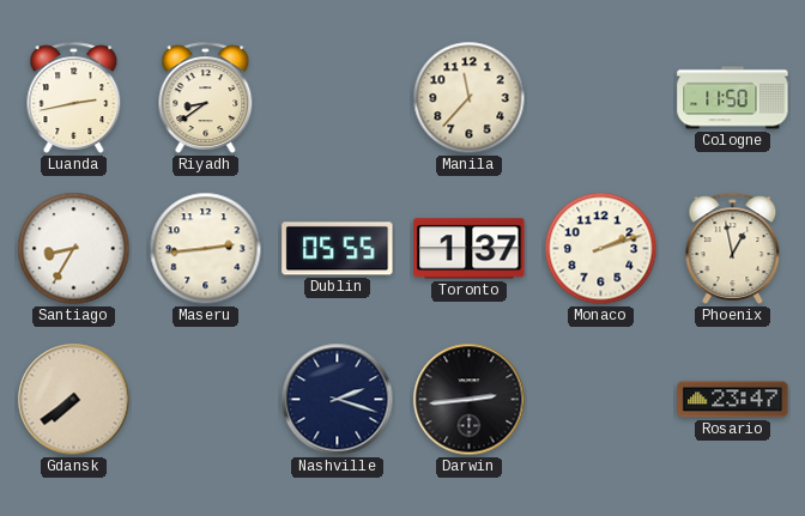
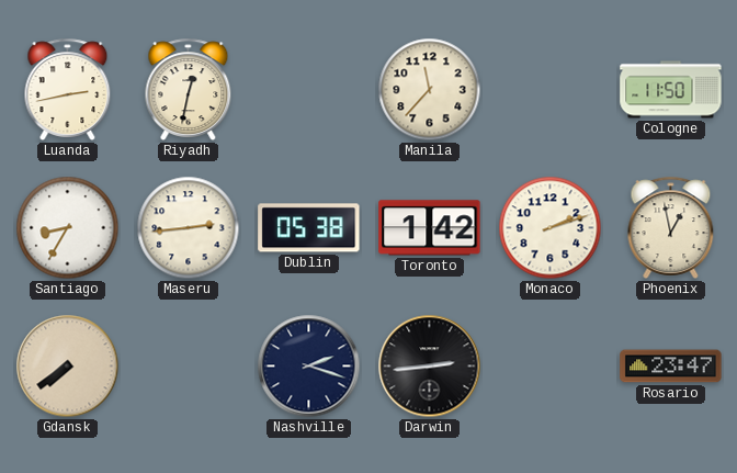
Riyadh: 8:39 -> 12:32
Dublin: 05:55 -> 05:38
Toronto: 1:37 -> 1:42
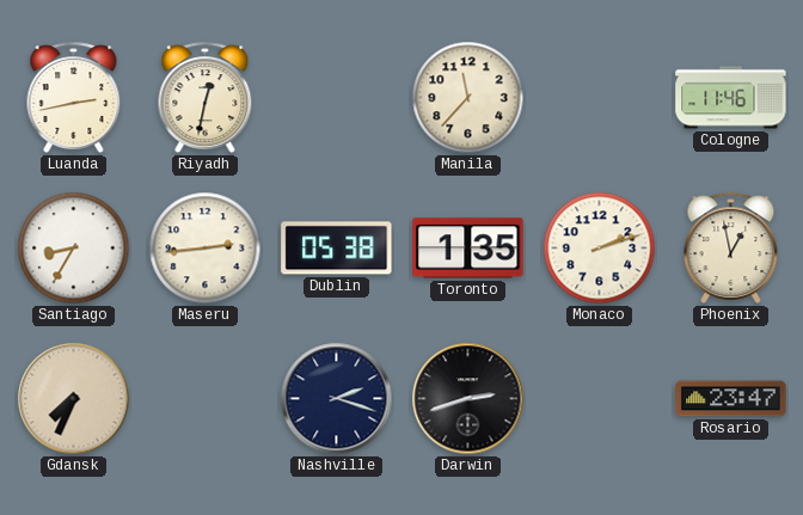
Cologne: 11:50 -> 11:46
Toronto: 1:42 -> 1:35
Gdansk: 7:39 -> 7:34
Darwin: 2:44 -> 2:42
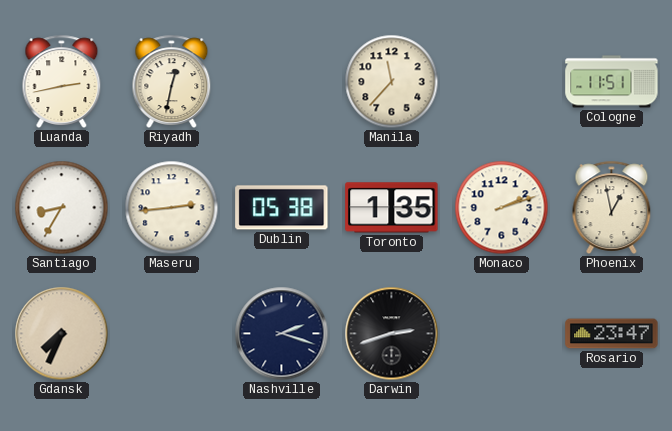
Cologne: 11:46 -> 11:51
